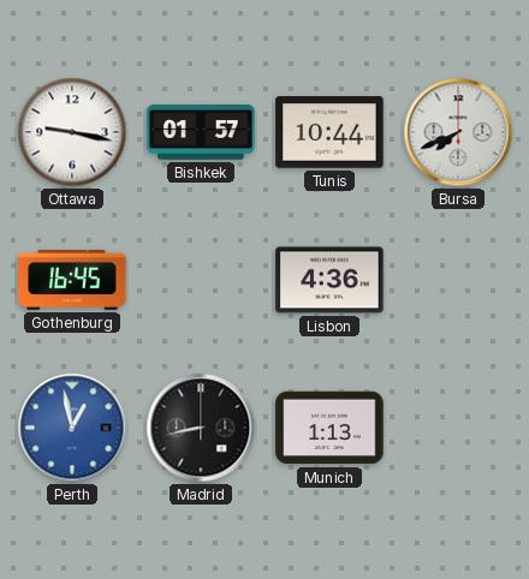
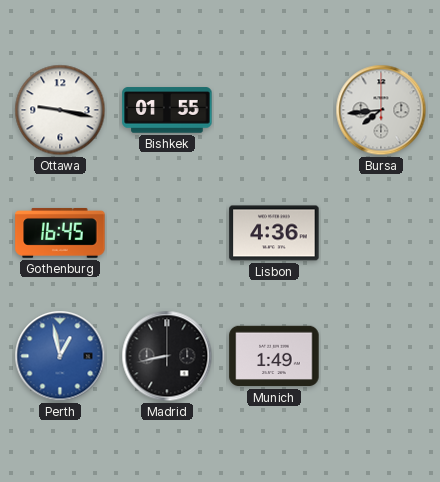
Bishkek: 01:57 -> 01:55
Tunis: 10:44 -> none
Bursa: 7:41 -> 7:44
Munich: 1:13 -> 1:49
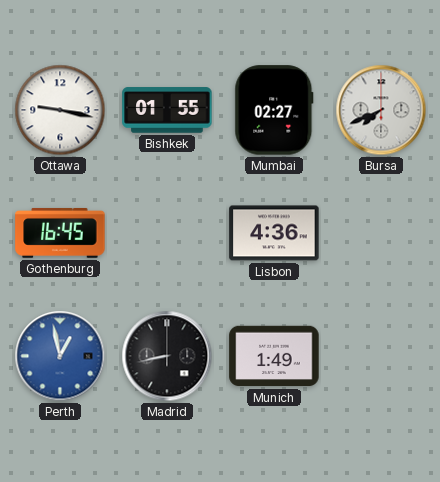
Mumbai: none -> 02:27
Bursa: 7:44 -> 7:41
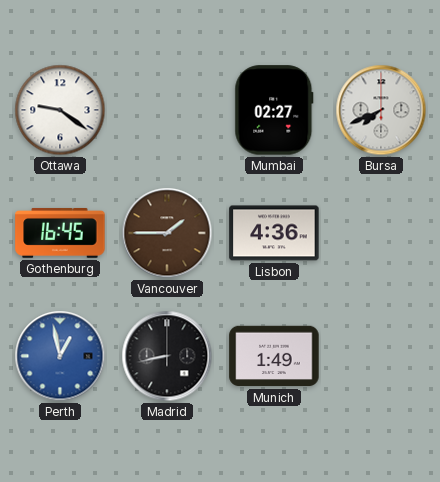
Ottawa: 9:17 -> 9:21
Bishkek: 01:55 -> none
Vancouver: none -> 1:45
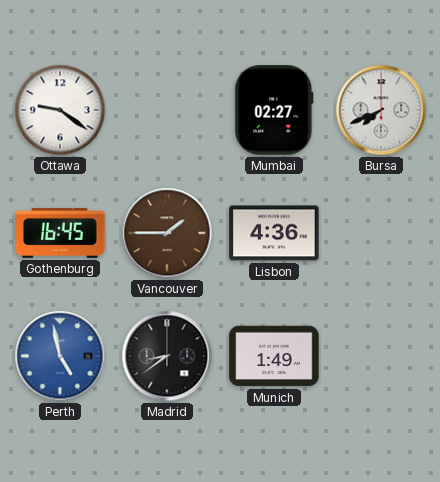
Perth: 12:58 -> 4:58
Madrid: 8:43 -> 8:39
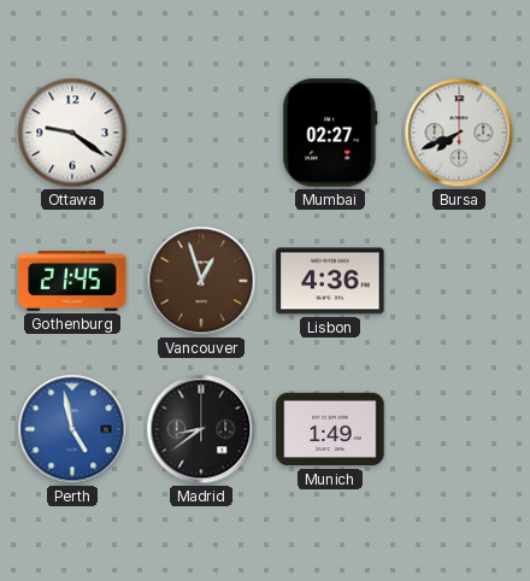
Gothenburg: 16:45 -> 21:45
Vancouver: 1:45 -> 12:57
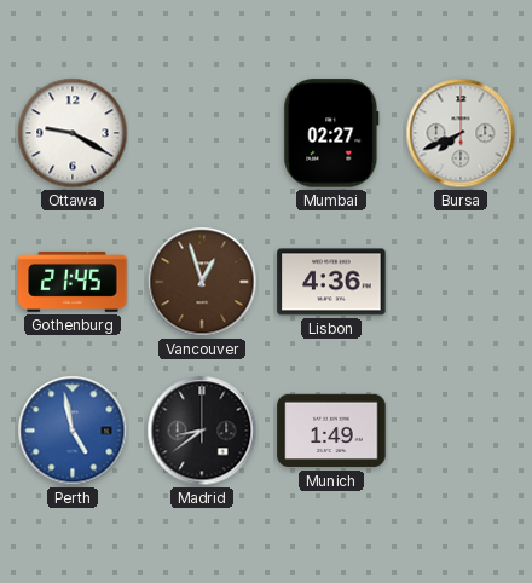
Ottawa: 9:21 -> 9:20
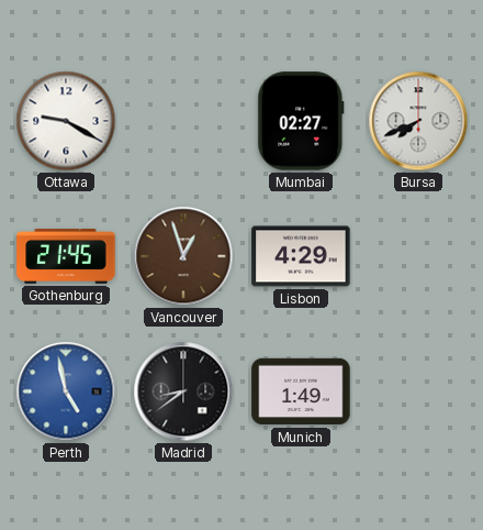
Lisbon: 4:36 -> 4:29
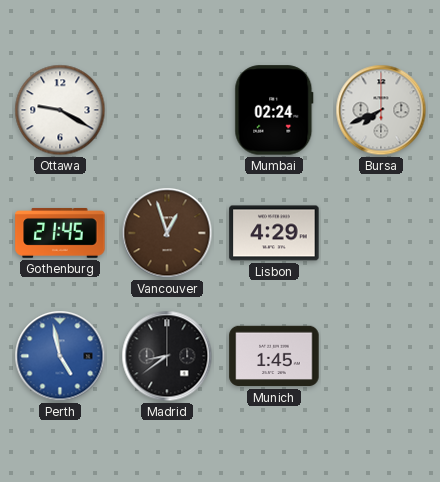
Mumbai: 02:27 -> 02:24
Munich: 1:49 -> 1:45
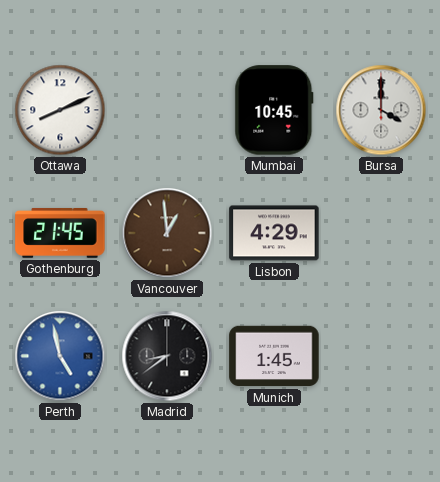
Ottawa: 9:20 -> 8:11
Mumbai: 02:24 -> 10:45
Bursa: 7:41 -> 4:00
Vancouver: 12:57 -> 12:59
